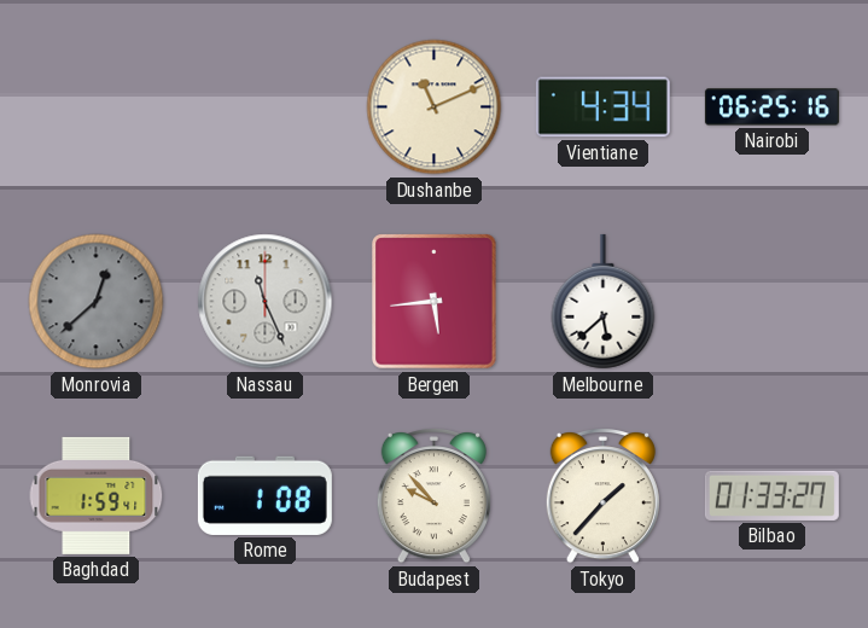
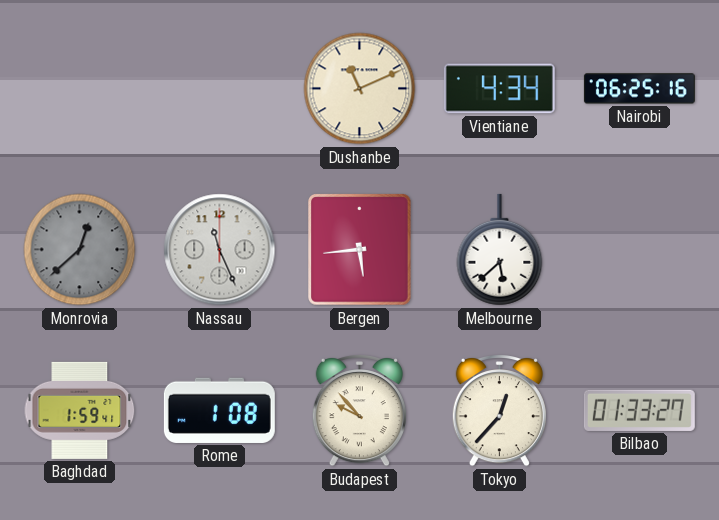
Tokyo: 1:37 -> 12:37
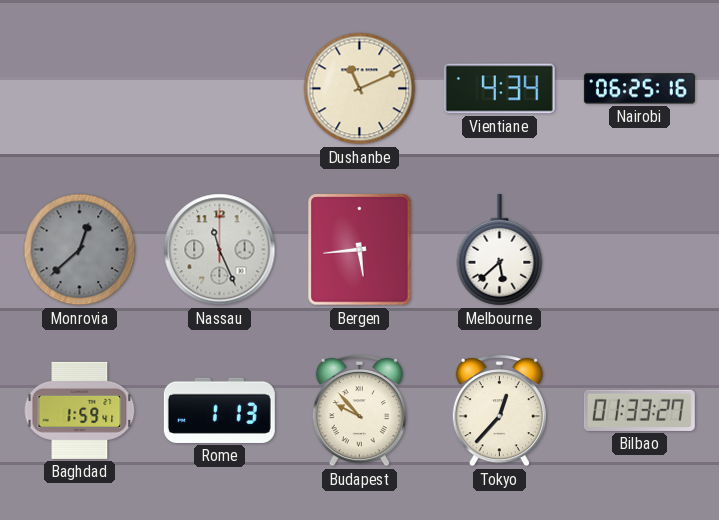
Rome: 1:08 -> 1:13
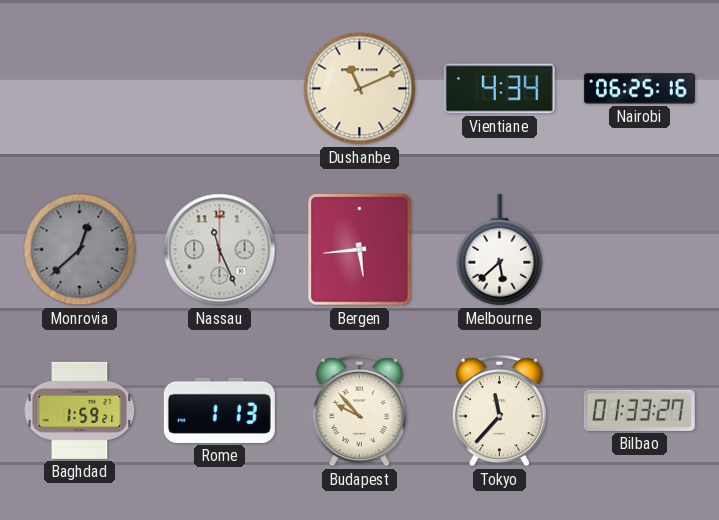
Baghdad: 1:59:41 -> 1:59:21
Tokyo: 12:37 -> 11:37
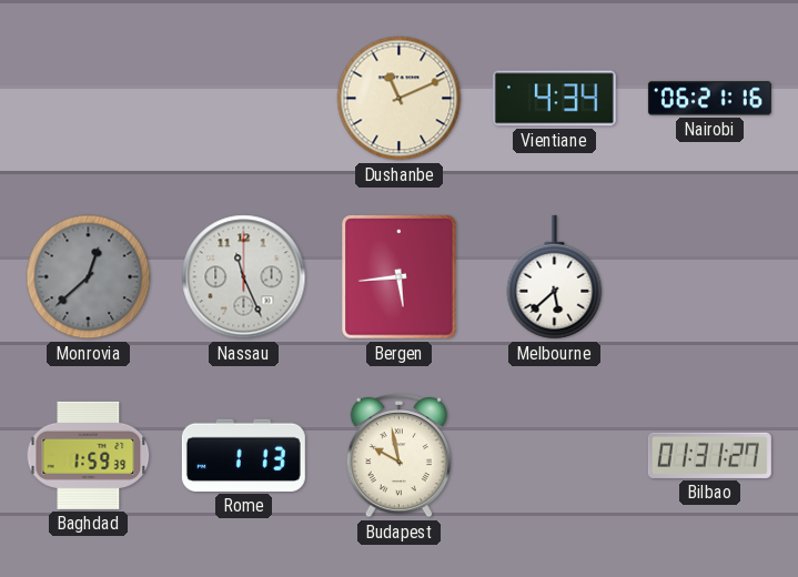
Nairobi: 06:25 -> 06:21
Baghdad: 1:59:21 -> 1:59:39
Budapest: 9:53 -> 9:58
Tokyo: 11:37 -> none
Bilbao: 01:33 -> 01:31
